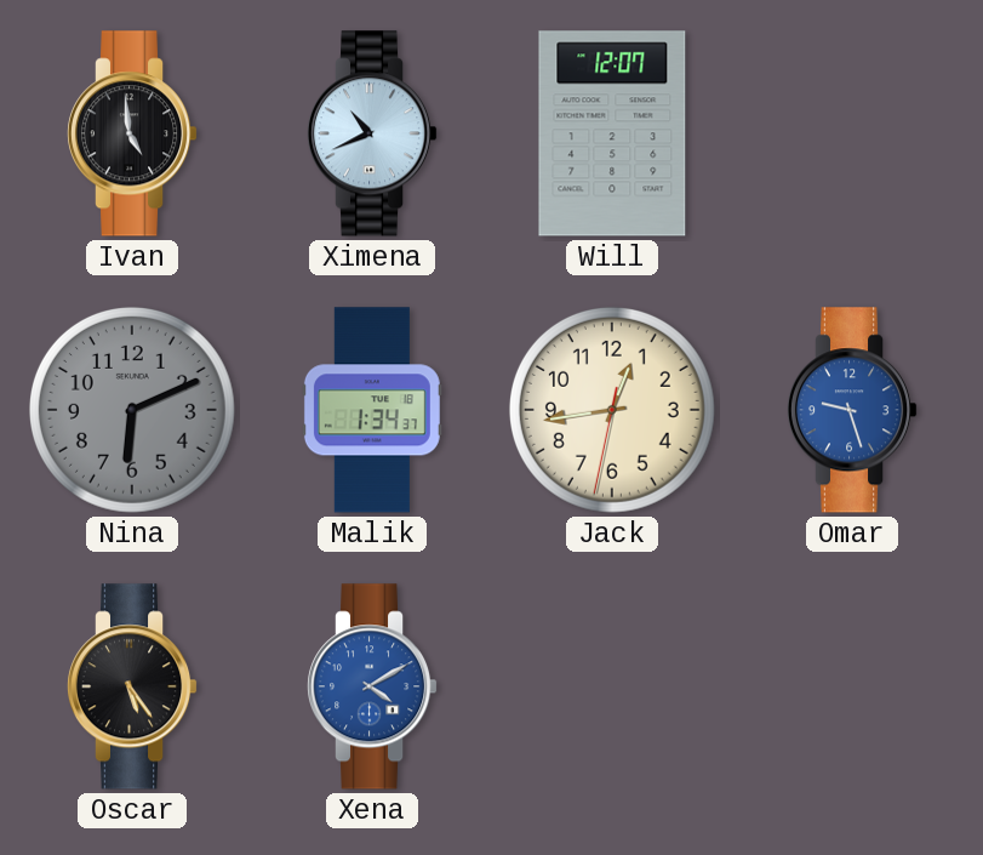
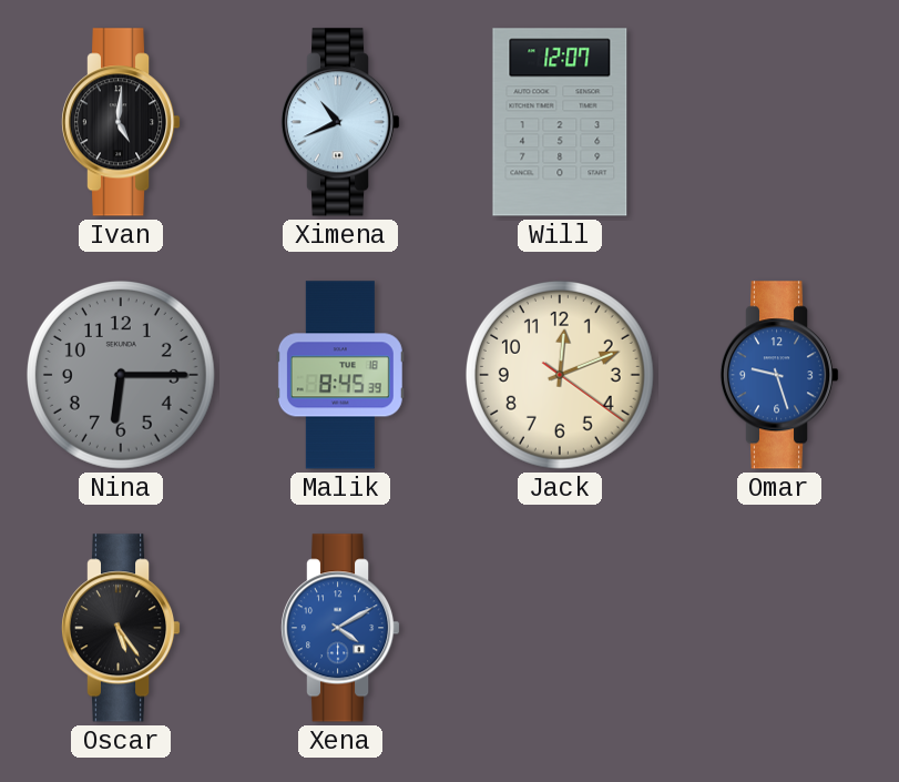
Ivan: 4:59 -> 5:01
Nina: 6:11 -> 6:15
Malik: 1:34 -> 8:45
Jack: 12:43 -> 12:11
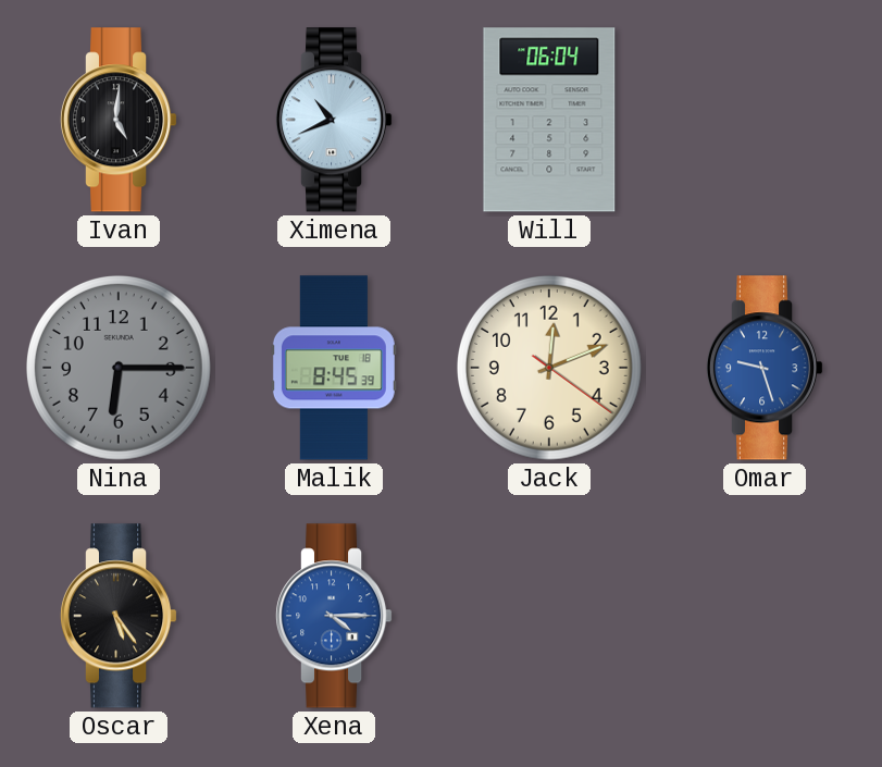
Will: 12:07 -> 06:04
Xena: 4:10 -> 4:15
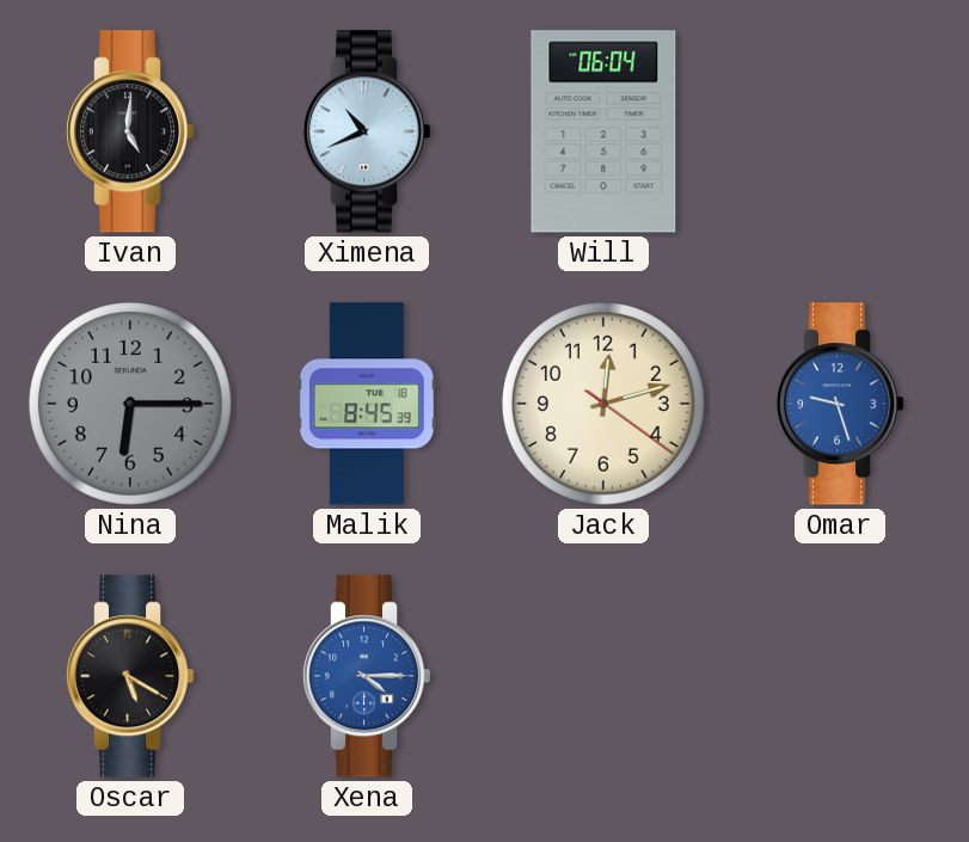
Jack: 12:11 -> 12:12
Oscar: 5:24 -> 5:20
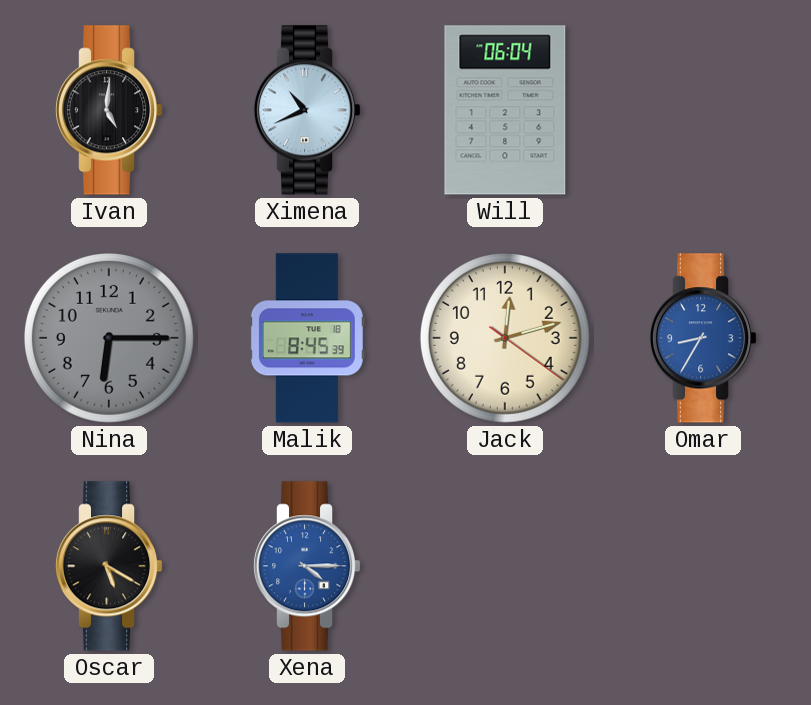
Omar: 9:27 -> 8:35
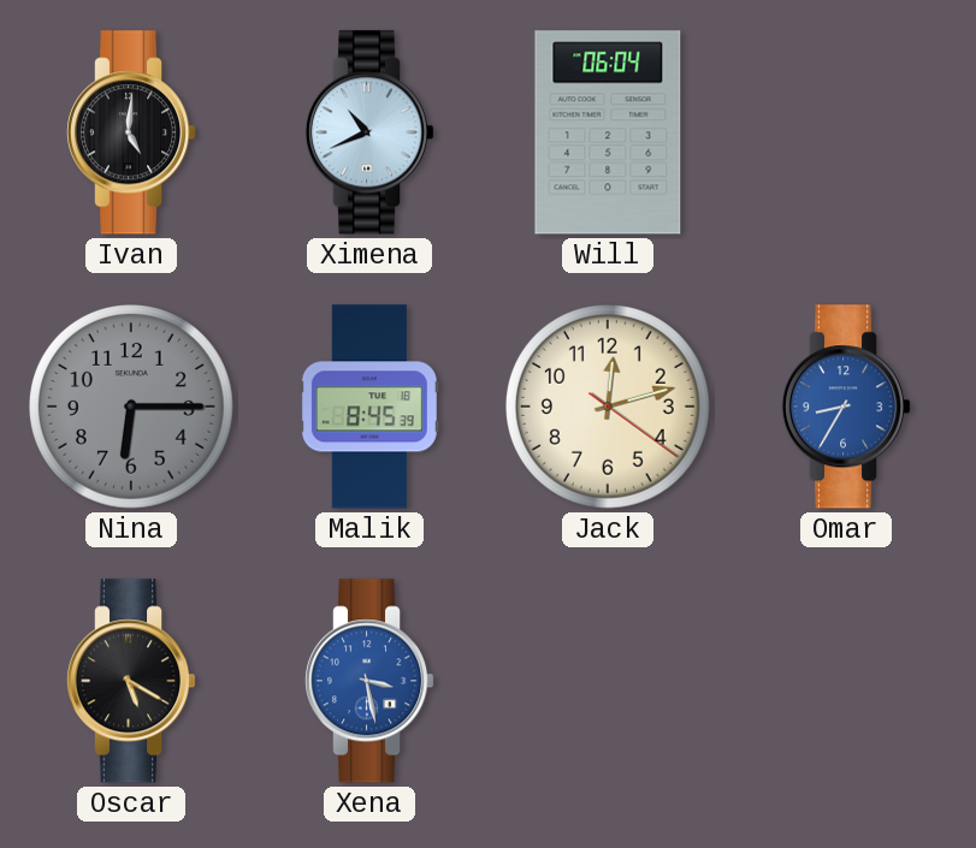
Xena: 4:15 -> 3:28
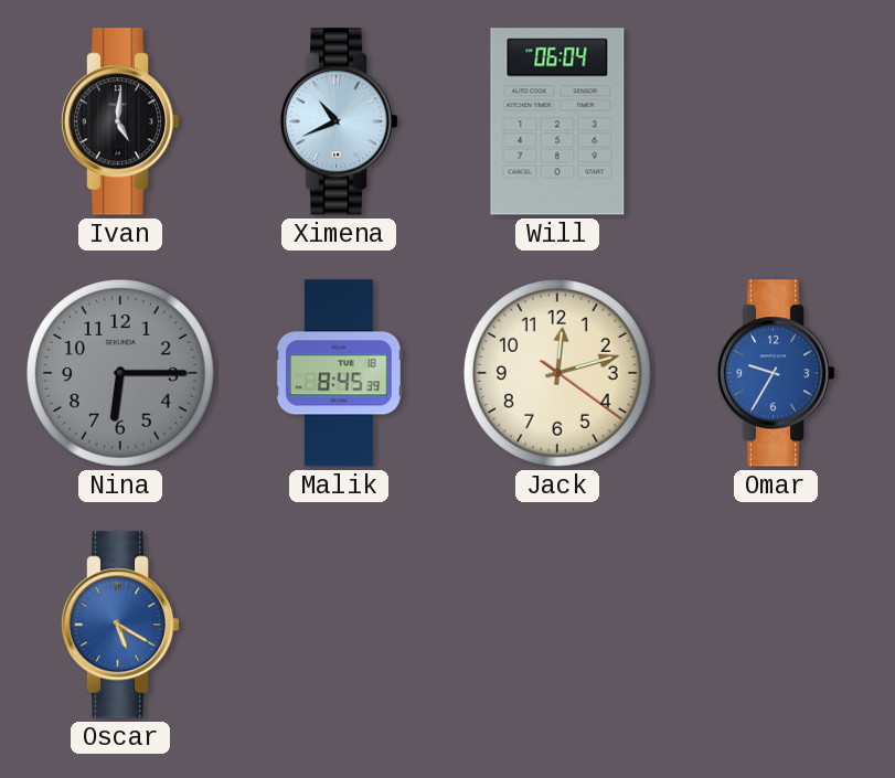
Omar: 8:35 -> 9:35
Oscar dial: black -> blue
Xena: 3:28 -> none
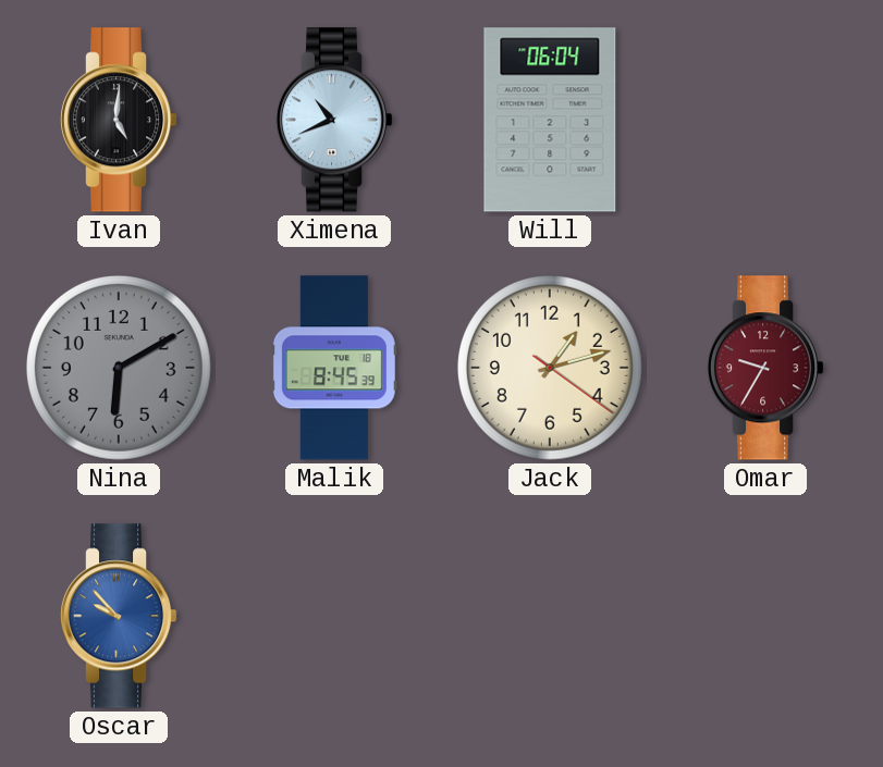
Nina: 6:15 -> 6:10
Jack: 12:12 -> 1:12
Omar dial: blue -> burgundy
Oscar: 5:20 -> 9:53
